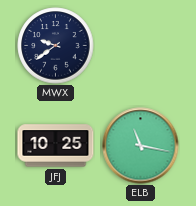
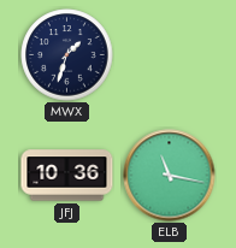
MWX: 9:39 -> 1:33
JFJ: 10:25 -> 10:36
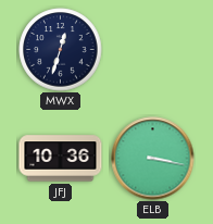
MWX: 1:33 -> 12:33
ELB: 11:17 -> 3:17
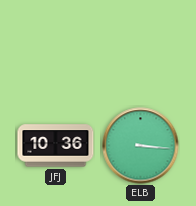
MWX: 12:33 -> none
ELB: 3:17 -> 3:16
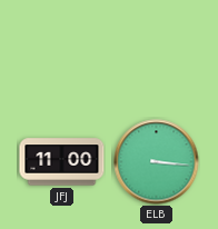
JFJ: 10:36 -> 11:00
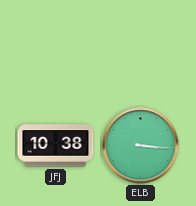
JFJ: 11:00 -> 10:38
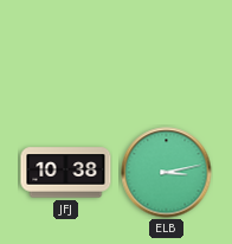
ELB: 3:16 -> 3:13
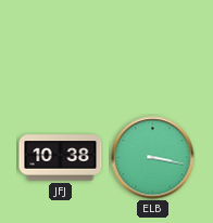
ELB: 3:13 -> 3:17
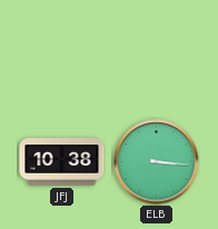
ELB: 3:17 -> 3:16
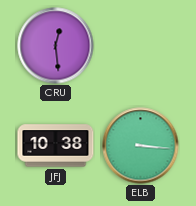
CRU: none -> 12:29
